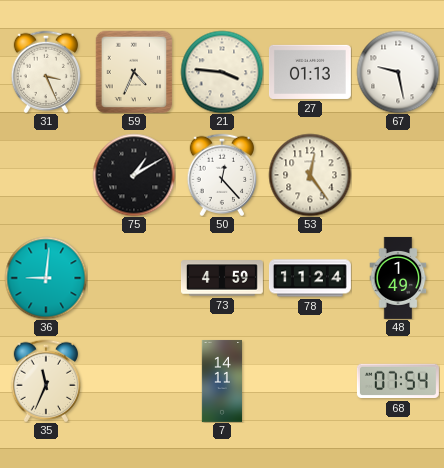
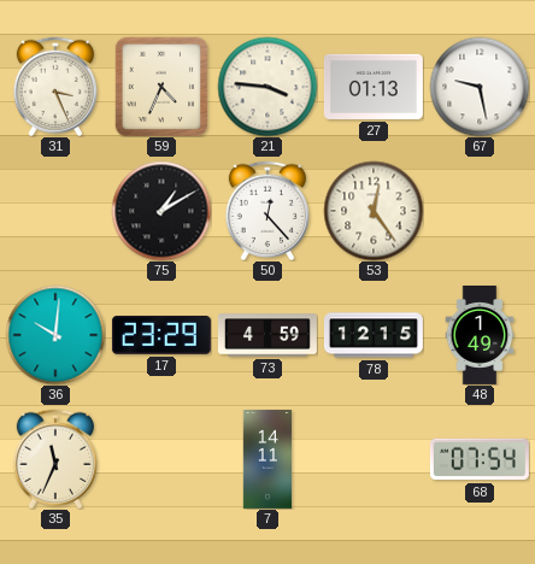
36: 9:01 -> 10:01
17: none -> 23:29
78: 11:24 -> 12:15
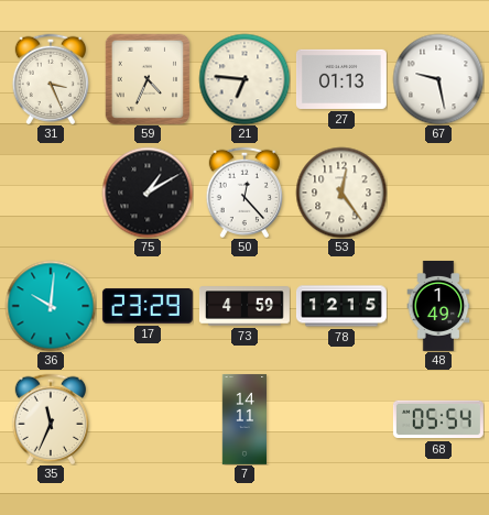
21: 3:46 -> 6:46
68: 07:54 -> 05:54
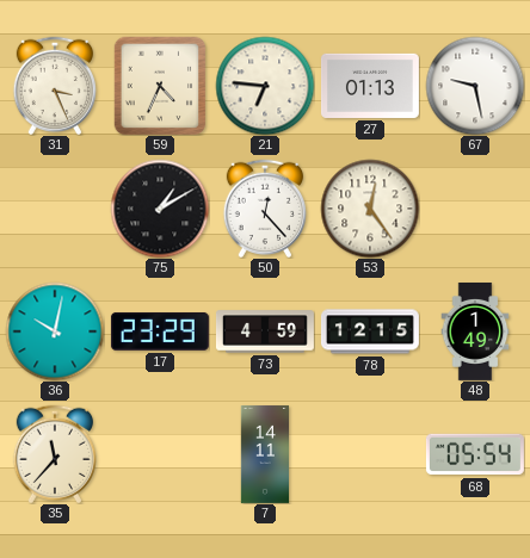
36: 10:01 -> 10:02
35: 11:34 -> 11:37
